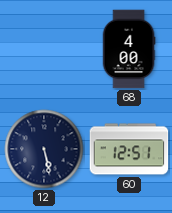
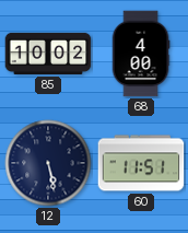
85: none -> 10:02
60: 12:51 -> 11:51
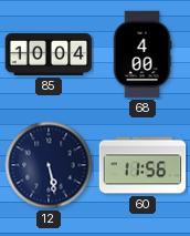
85: 10:02 -> 10:04
60: 11:51 -> 11:56
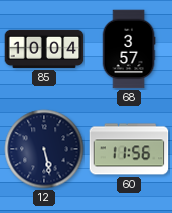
68: 4:00 -> 3:57
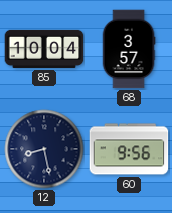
12: 5:28 -> 8:28
60: 11:56 -> 9:56
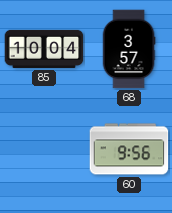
12: 8:28 -> none
